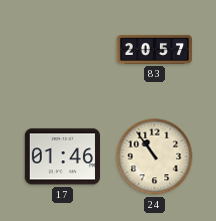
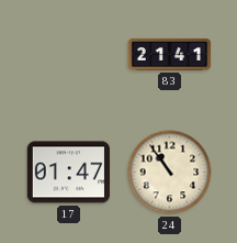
83: 20:57 -> 21:41
17: 01:46 -> 01:47
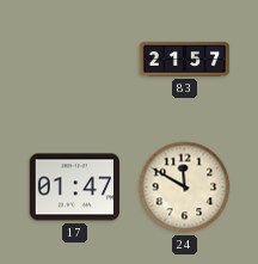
83: 21:41 -> 21:57
24: 10:54 -> 11:50
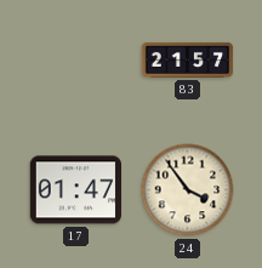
24: 11:50 -> 3:54
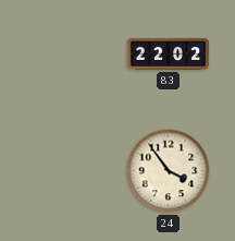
83: 21:57 -> 22:02
17: 01:47 -> none
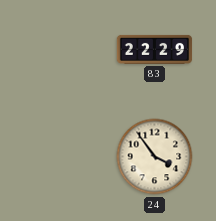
83: 22:02 -> 22:29
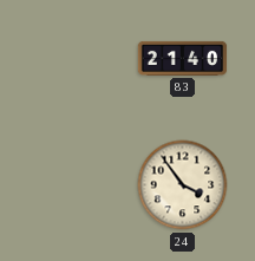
83: 22:29 -> 21:40
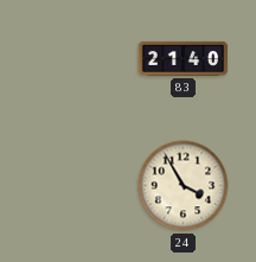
24: 3:54 -> 3:55
